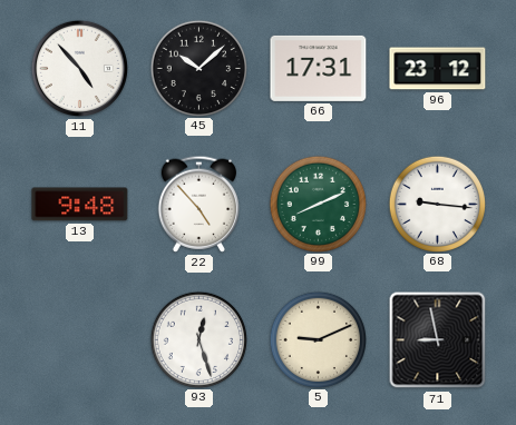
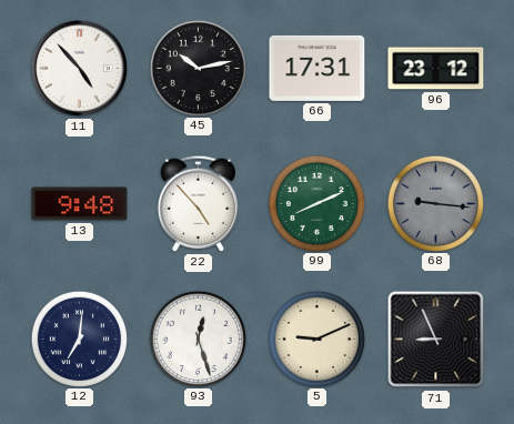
45: 10:08 -> 10:13
68 dial: white -> grey
12: none -> 7:01
71: 8:58 -> 8:56
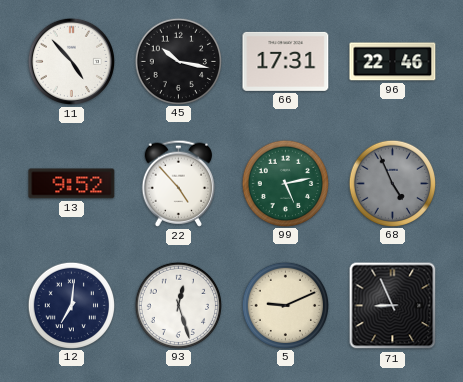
45: 10:13 -> 10:17
96: 23:12 -> 22:46
13: 9:48 -> 9:52
99: 8:11 -> 5:13
68: 9:16 -> 4:56
